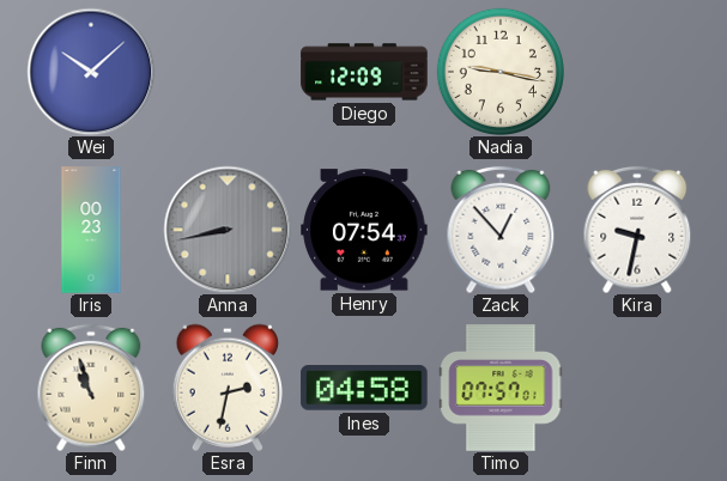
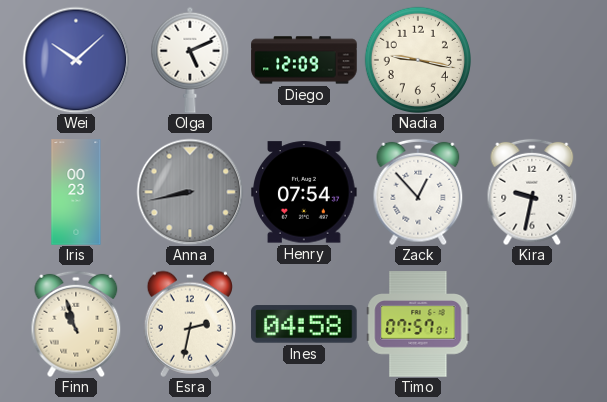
Olga: none -> 5:11
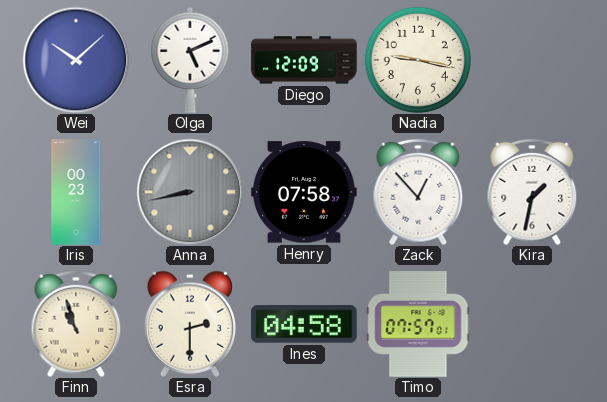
Henry: 07:54 -> 07:58
Kira: 9:32 -> 1:32
Esra: 2:32 -> 2:30
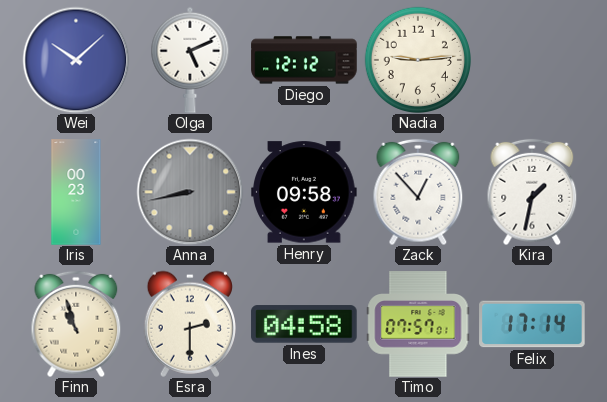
Diego: 12:09 -> 12:12
Nadia: 9:17 -> 9:14
Henry: 07:58 -> 09:58
Felix: none -> 17:14
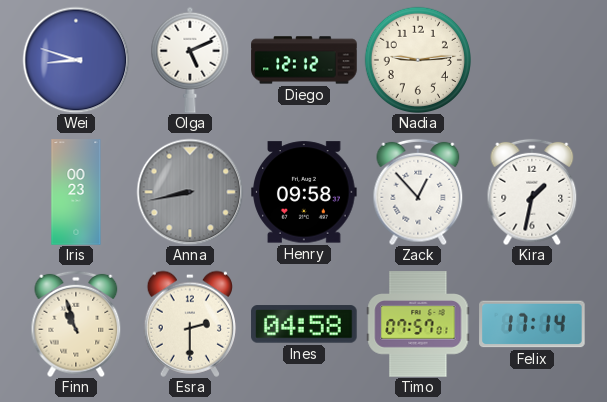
Wei: 10:08 -> 8:48
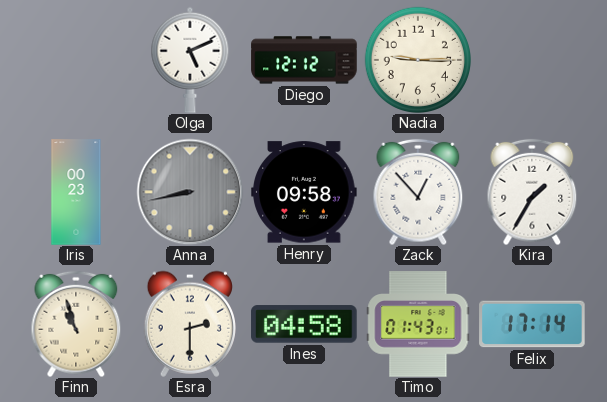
Wei: 8:48 -> none
Nadia: 9:14 -> 9:15
Kira: 1:32 -> 1:35
Timo: 07:57 -> 01:43
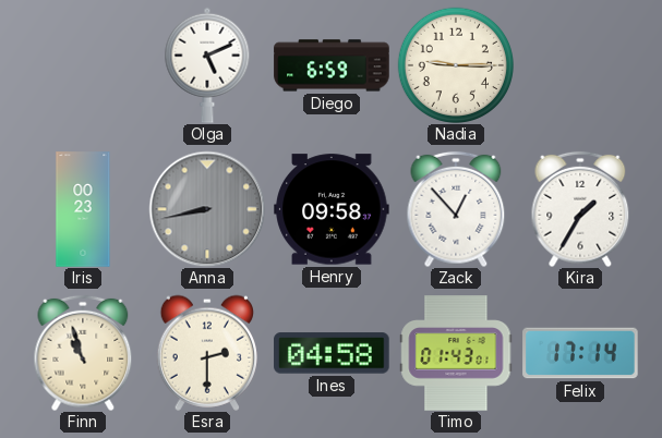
Diego: 12:12 -> 6:59
